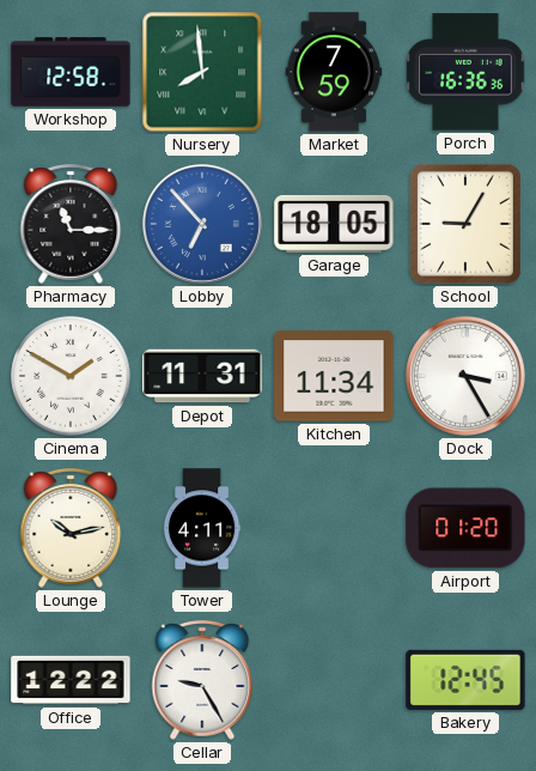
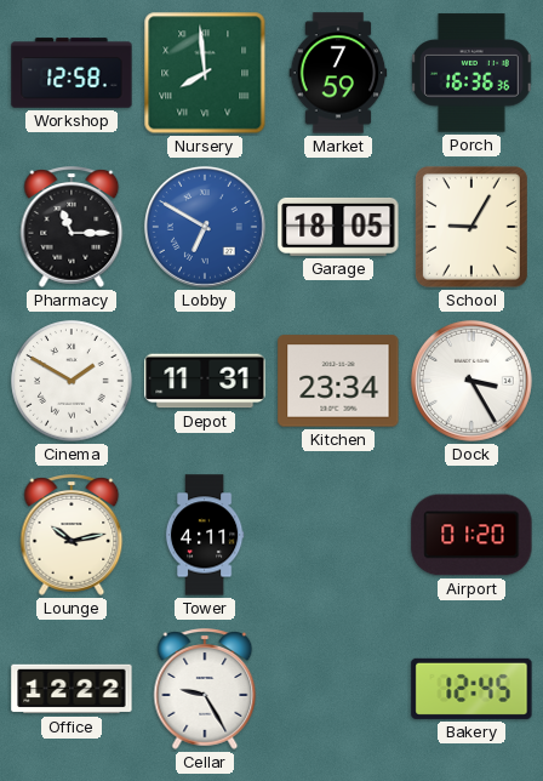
Lobby: 6:53 -> 6:50
Kitchen: 11:34 -> 23:34
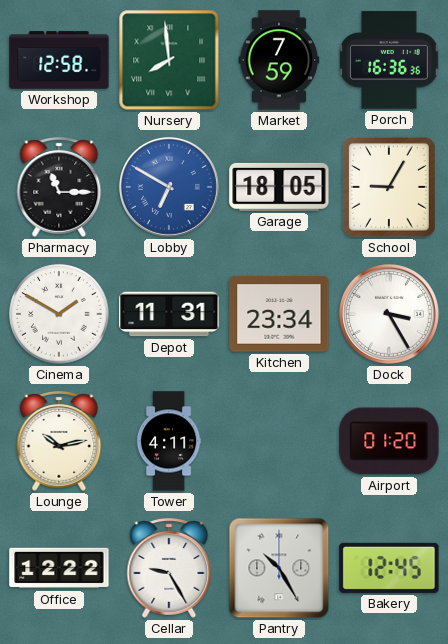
Pantry: none -> 10:25
